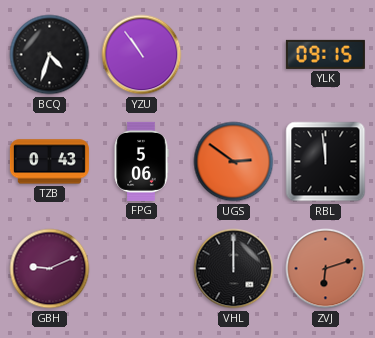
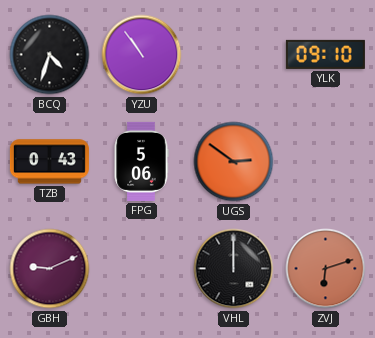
YLK: 09:15 -> 09:10
RBL: 11:59 -> none
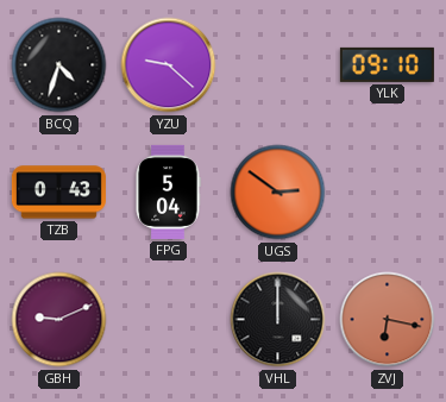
YZU: 10:54 -> 9:22
FPG: 5:06 -> 5:04
ZVJ: 6:12 -> 6:17
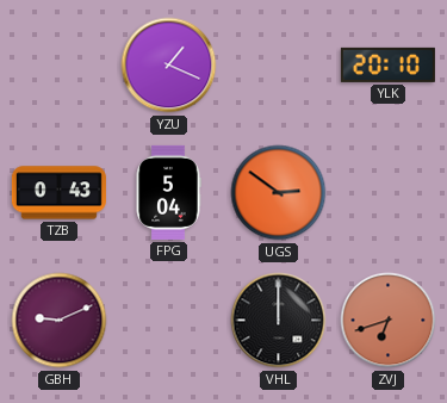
BCQ: 4:33 -> none
YZU: 9:22 -> 1:19
YLK: 09:10 -> 20:10
ZVJ: 6:17 -> 6:42
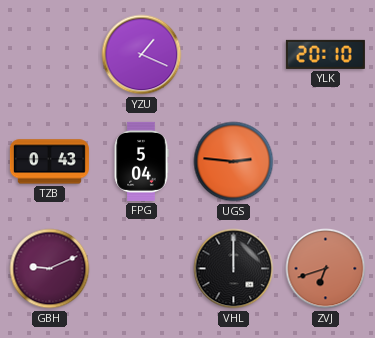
UGS: 2:51 -> 2:46
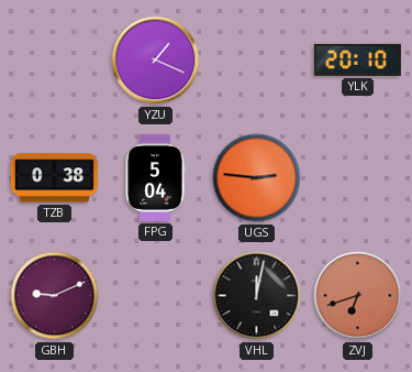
TZB: 0:43 -> 0:38
VHL: 12:00 -> 12:02
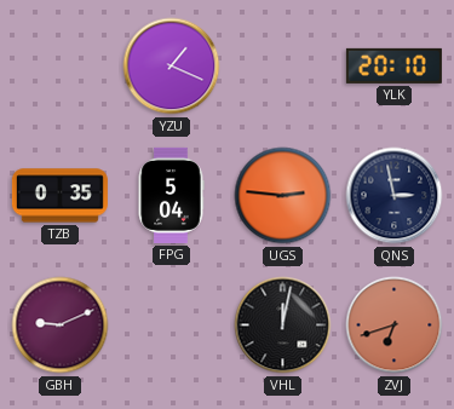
TZB: 0:38 -> 0:35
QNS: none -> 2:58
